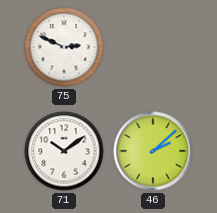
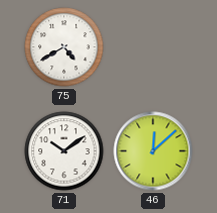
75: 2:49 -> 4:40
46: 2:08 -> 12:08
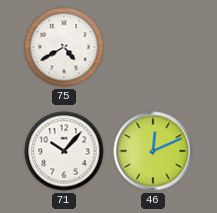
71: 10:09 -> 10:07
46: 12:08 -> 12:11
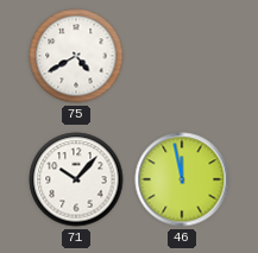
46: 12:11 -> 11:58
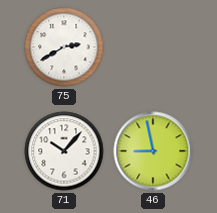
75: 4:40 -> 2:40
46: 11:58 -> 8:58
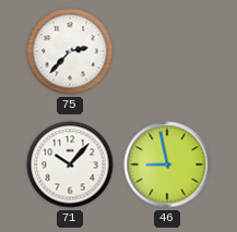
75: 2:40 -> 2:37
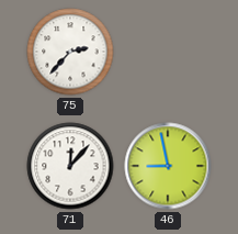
71: 10:07 -> 12:07
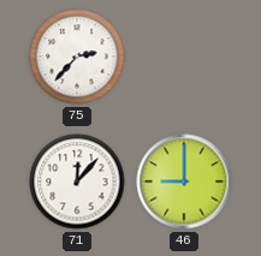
46: 8:58 -> 9:00
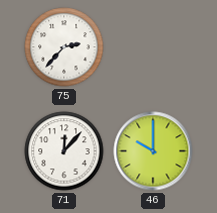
46: 9:00 -> 10:00
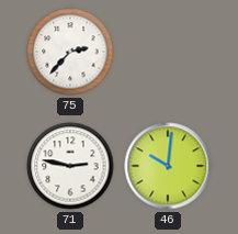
71: 12:07 -> 2:47
46: 10:00 -> 10:01
